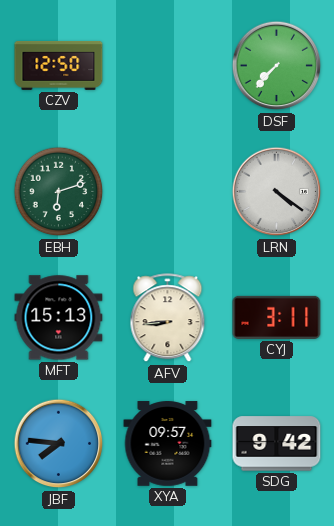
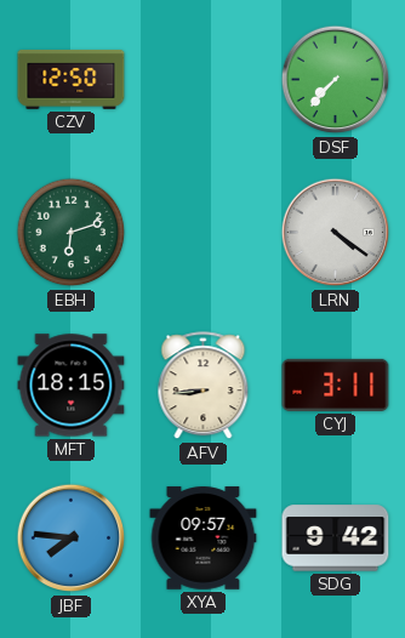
MFT: 15:13 -> 18:15
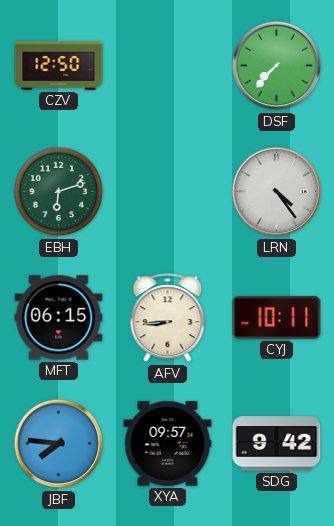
LRN: 4:21 -> 4:24
MFT: 18:15 -> 06:15
CYJ: 3:11 -> 10:11
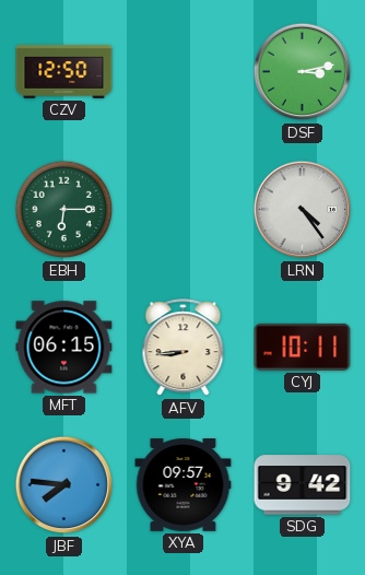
DSF: 7:37 -> 3:13
EBH: 6:12 -> 6:15
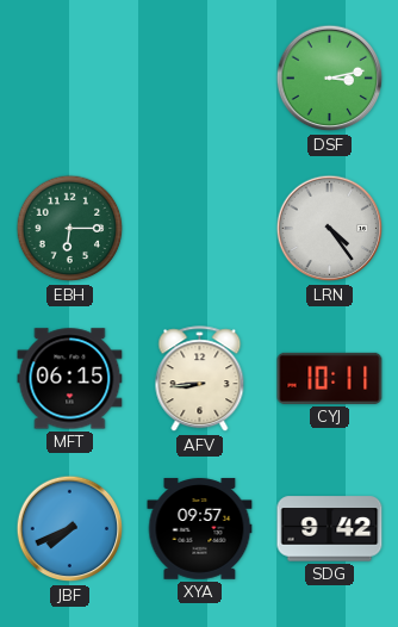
CZV: 12:50 -> none
JBF: 7:46 -> 7:41
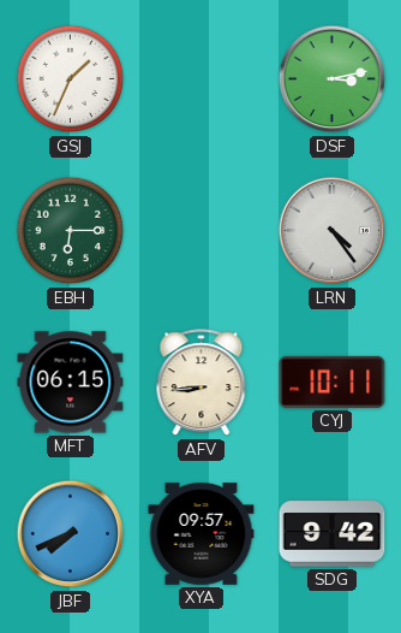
GSJ: none -> 1:34
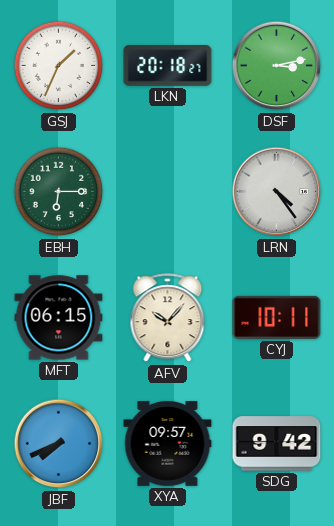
LKN: none -> 20:18
AFV: 8:44 -> 10:07
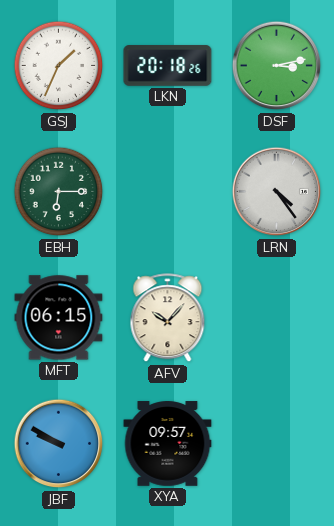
LKN: 20:18:27 -> 20:18:26
CYJ: 10:11 -> none
JBF: 7:41 -> 9:50
SDG: 9:42 -> none
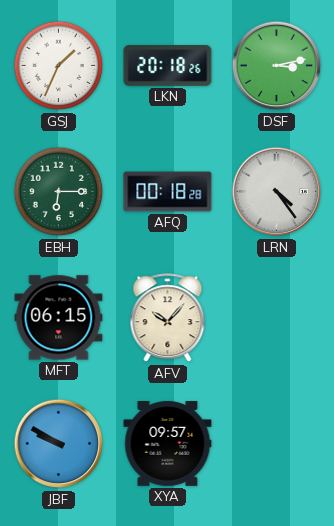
AFQ: none -> 00:18
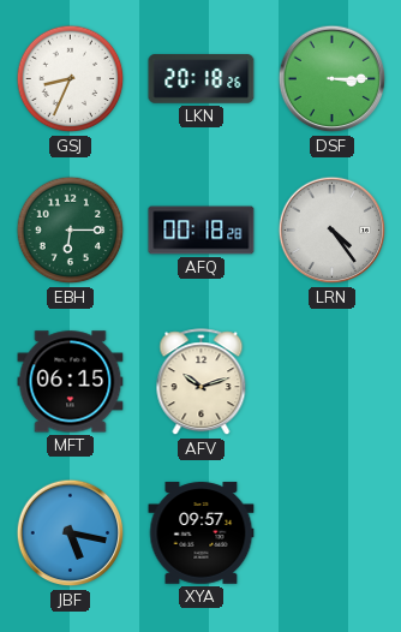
GSJ: 1:34 -> 8:34
DSF: 3:13 -> 3:15
AFV: 10:07 -> 10:12
JBF: 9:50 -> 5:17
